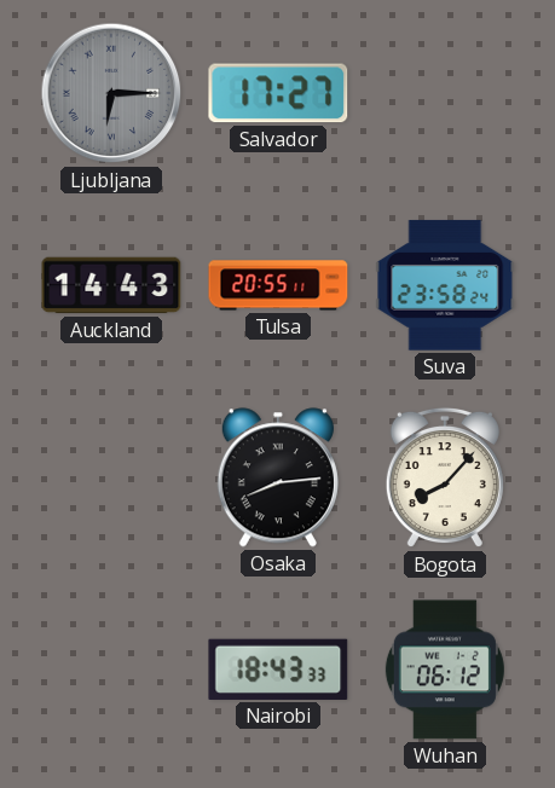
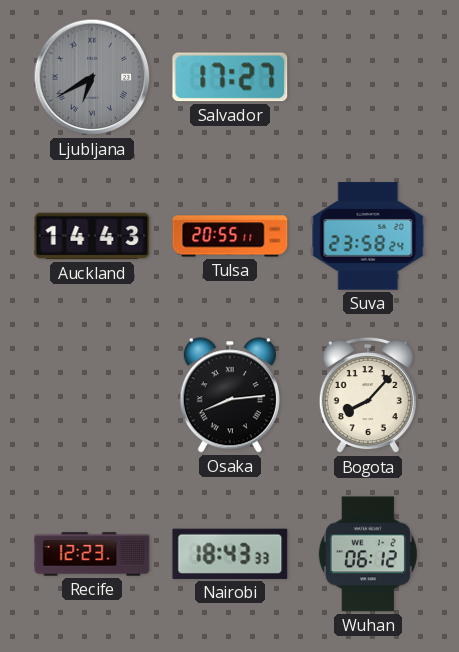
Ljubljana: 6:15 -> 6:40
Recife: none -> 12:23
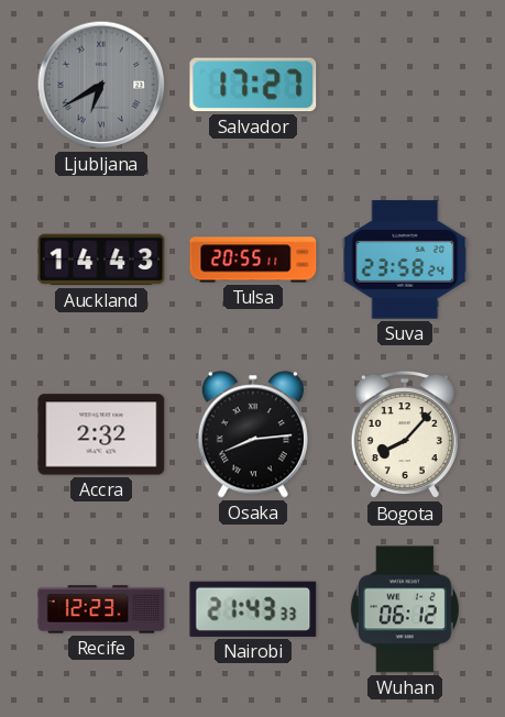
Accra: none -> 2:32
Nairobi: 18:43 -> 21:43
